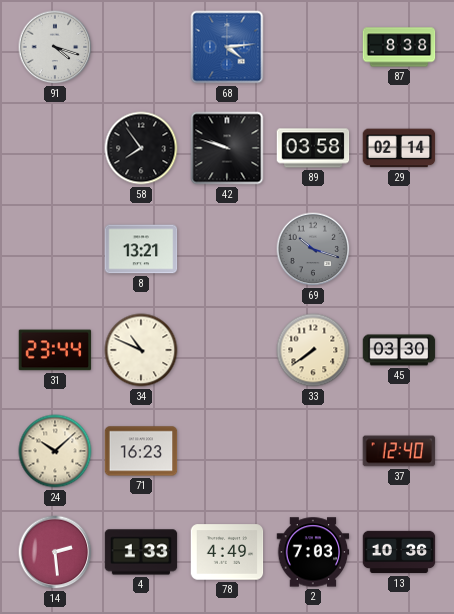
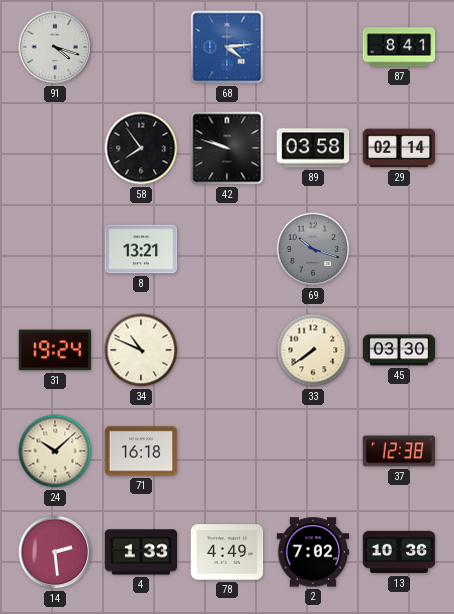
87: 8:38 -> 8:41
31: 23:44 -> 19:24
71: 16:23 -> 16:18
37: 12:40 -> 12:38
2: 7:03 -> 7:02
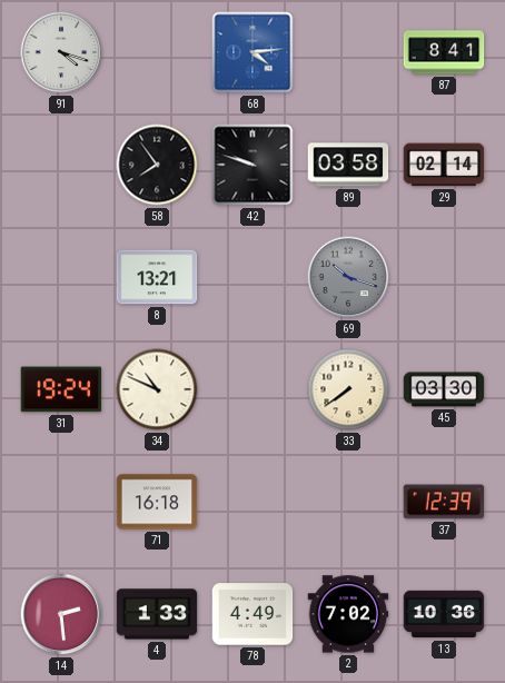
24: 10:08 -> none
37: 12:38 -> 12:39
